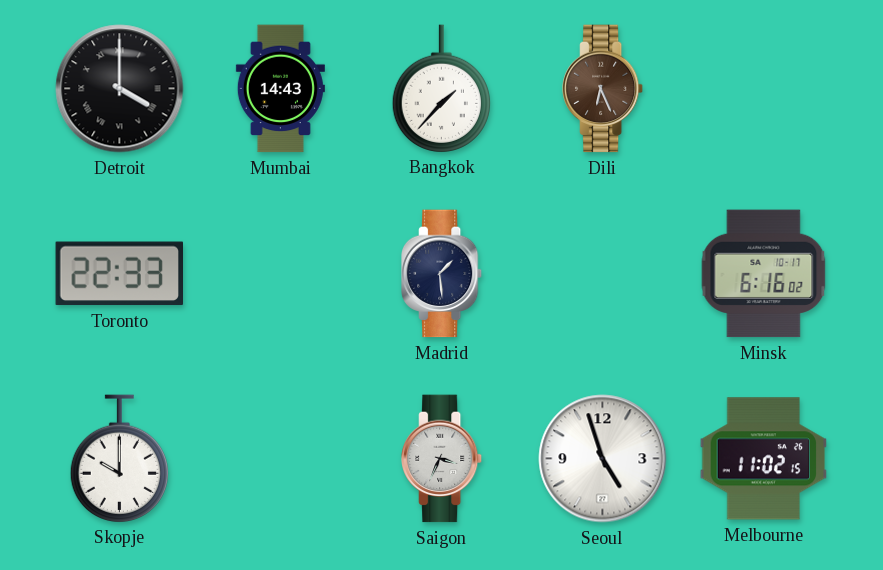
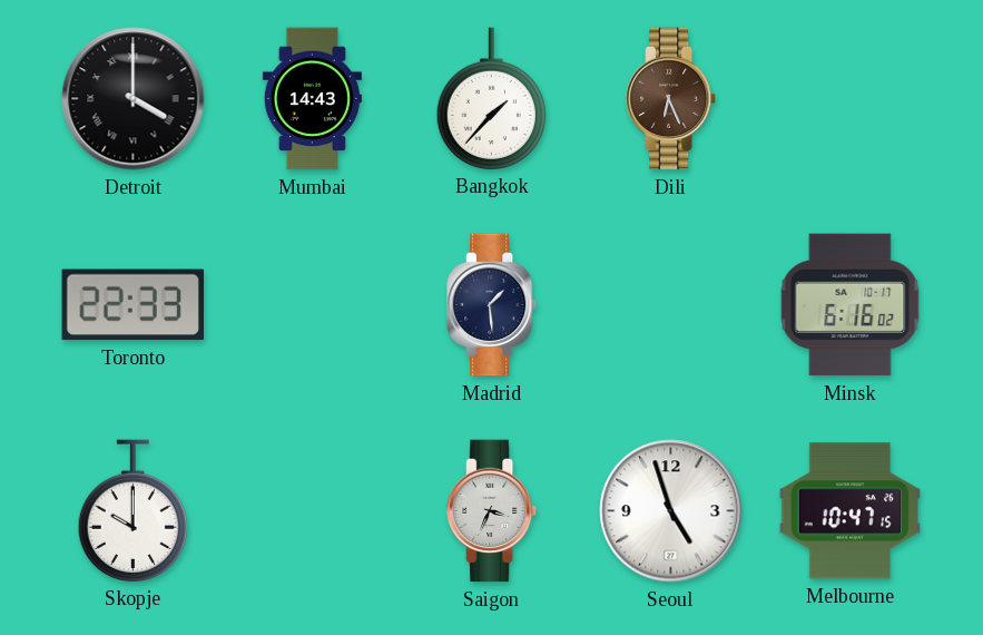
Melbourne: 11:02 -> 10:47
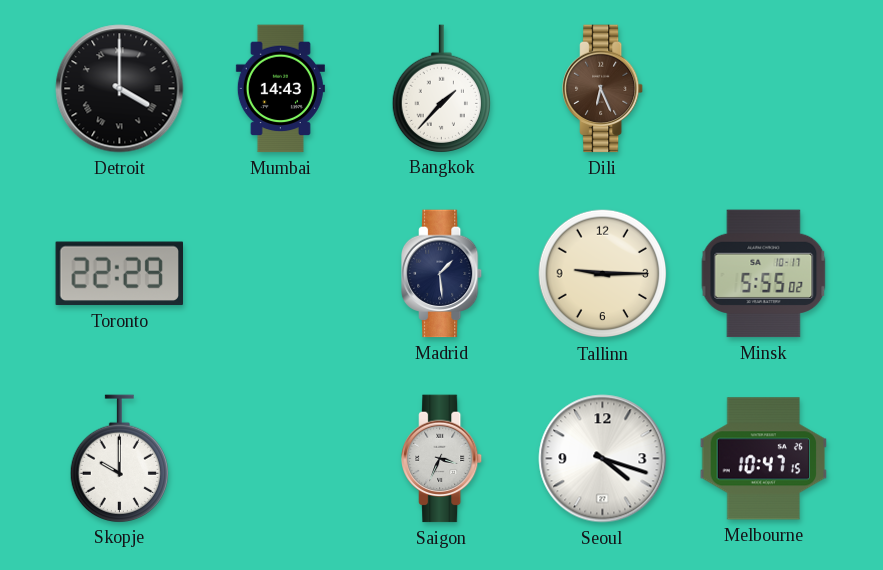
Toronto: 22:33 -> 22:29
Tallinn: none -> 9:15
Minsk: 6:16 -> 5:55
Seoul: 4:57 -> 4:18
